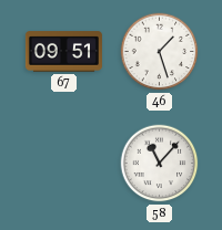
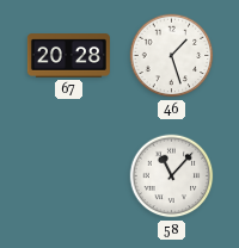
67: 09:51 -> 20:28
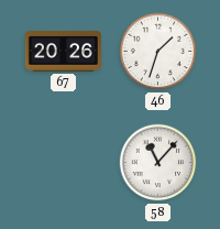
67: 20:28 -> 20:26
46: 1:27 -> 1:33
